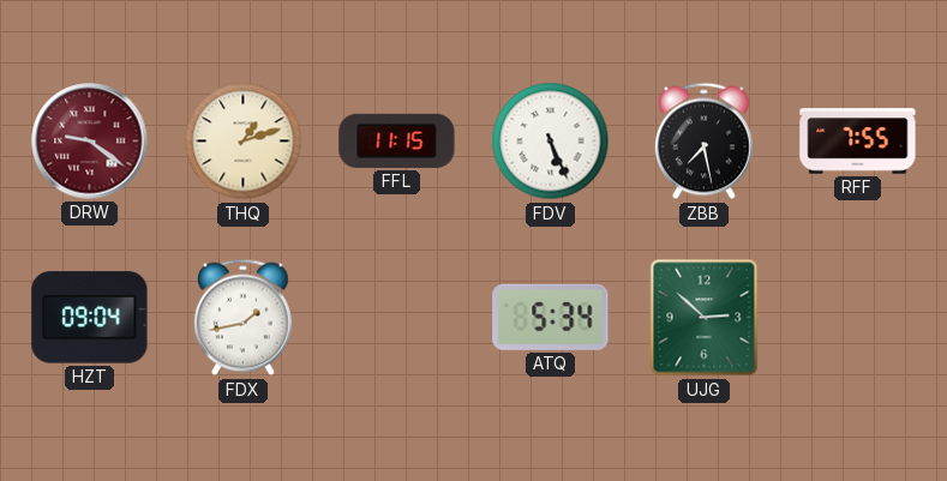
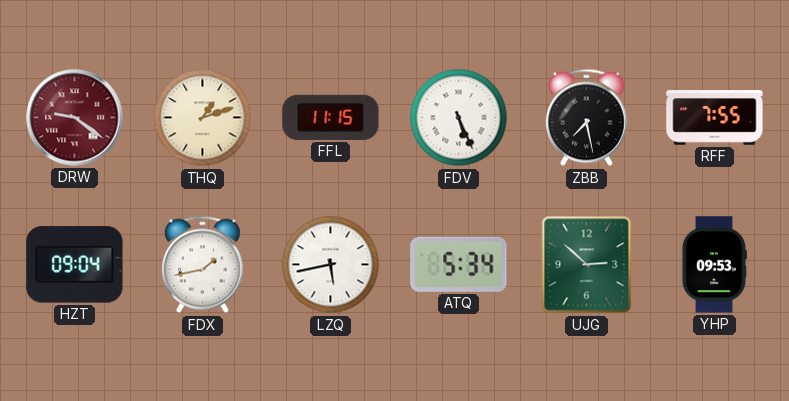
LZQ: none -> 5:43
YHP: none -> 09:53
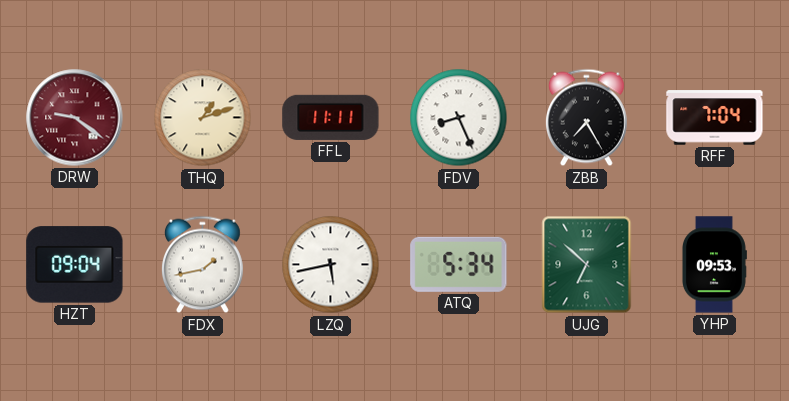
FFL: 11:15 -> 11:11
FDV: 5:26 -> 8:26
ZBB: 7:28 -> 7:25
RFF: 7:55 -> 7:04
UJG: 2:52 -> 6:52
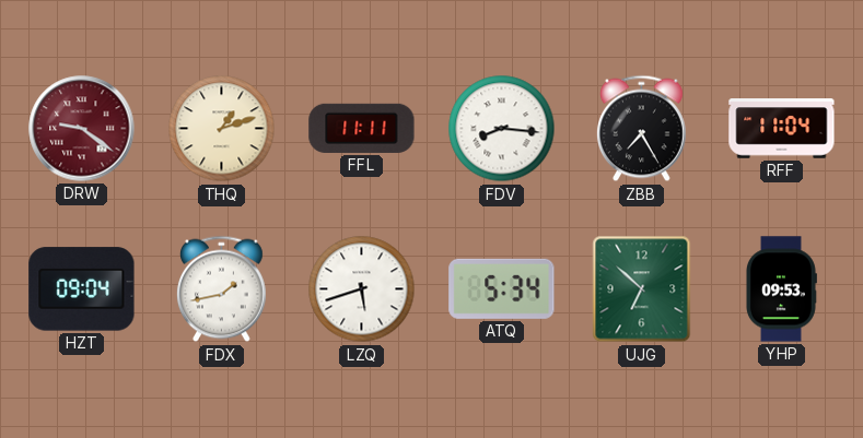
FDV: 8:26 -> 8:16
RFF: 7:04 -> 11:04
LZQ: 5:43 -> 5:42
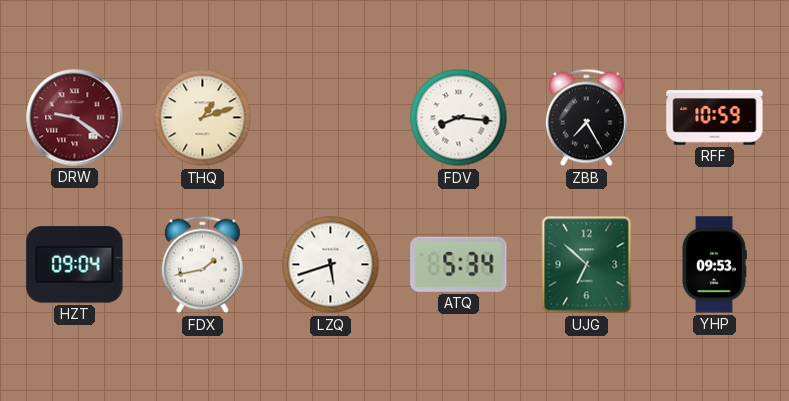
FFL: 11:11 -> none
RFF: 11:04 -> 10:59
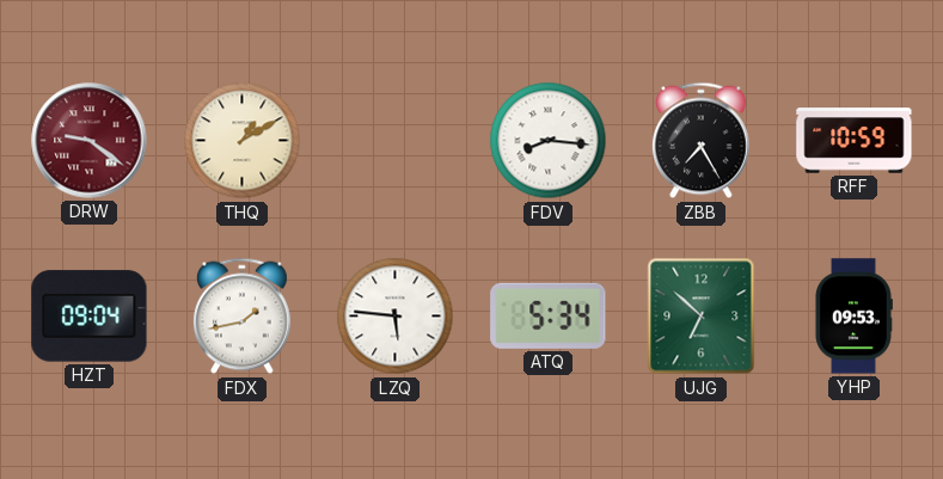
THQ: 1:12 -> 1:10
LZQ: 5:42 -> 5:46
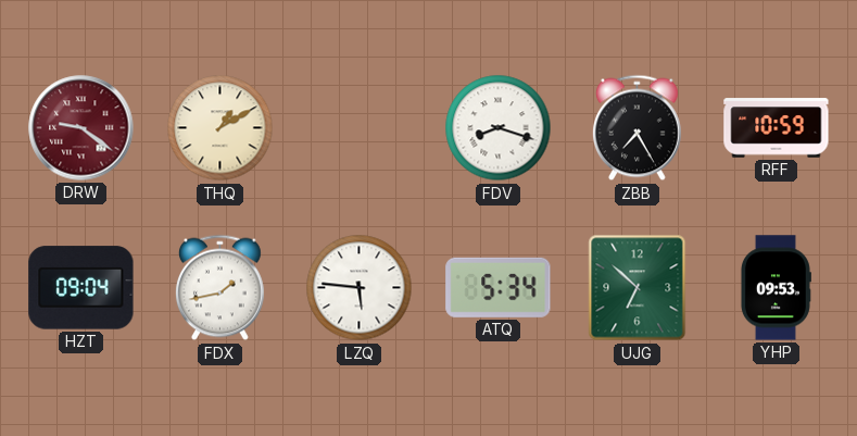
FDV: 8:16 -> 8:18
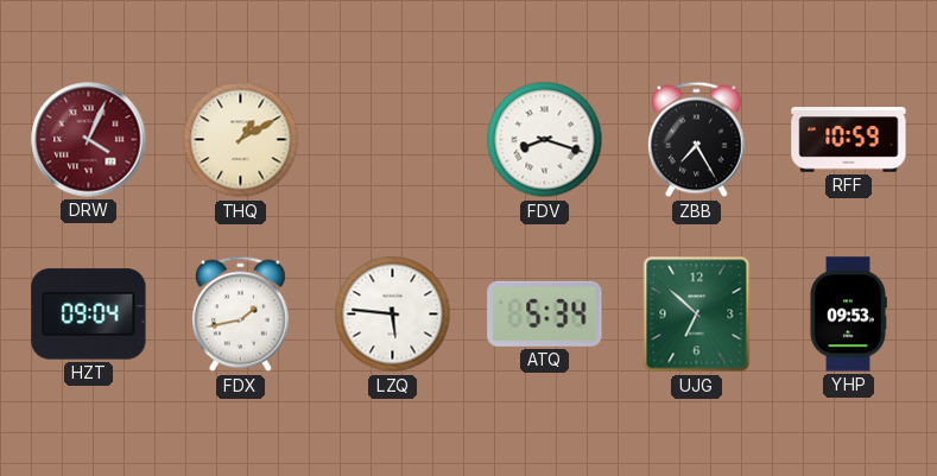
DRW: 9:21 -> 4:04
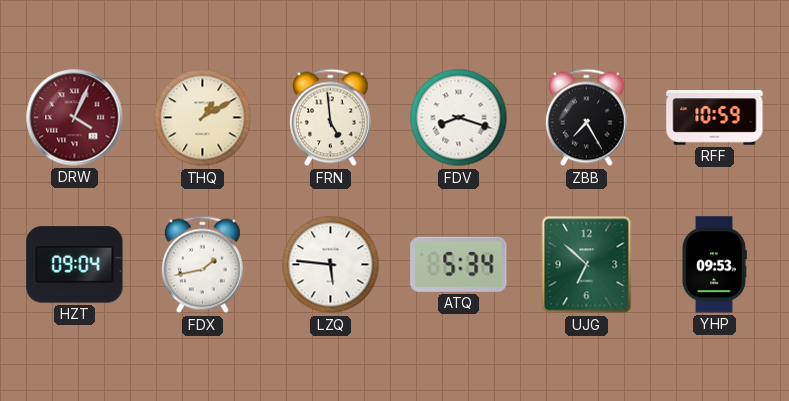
FRN: none -> 4:59
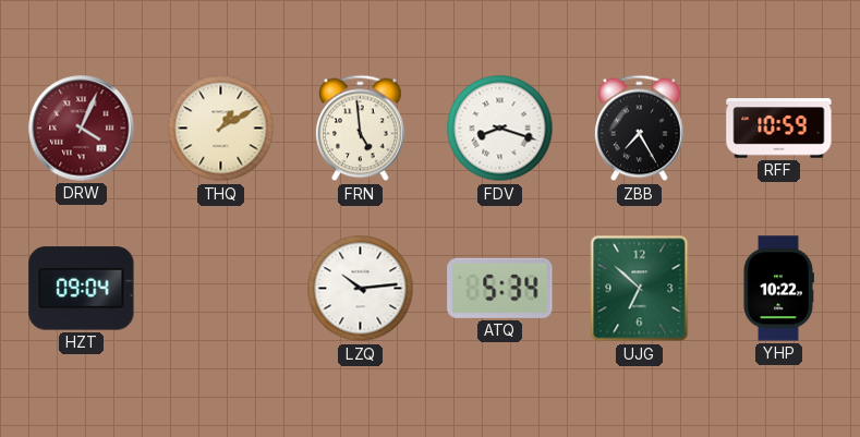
FDX: 1:43 -> none
LZQ: 5:46 -> 10:14
YHP: 09:53 -> 10:22
